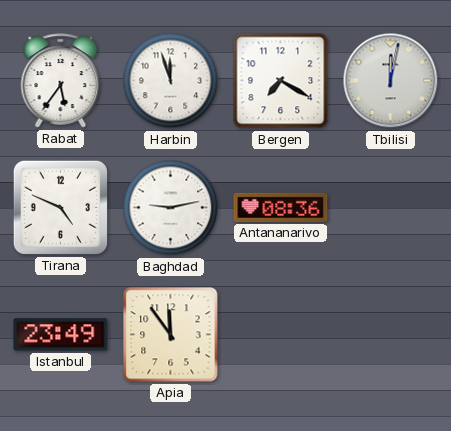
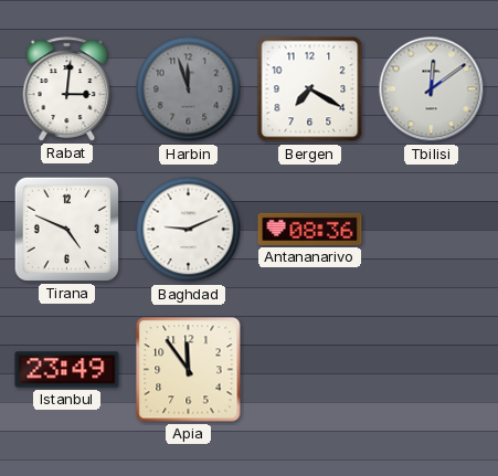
Rabat: 5:36 -> 3:01
Harbin dial: white -> grey
Tbilisi: 12:02 -> 12:09
Baghdad: 9:13 -> 9:11
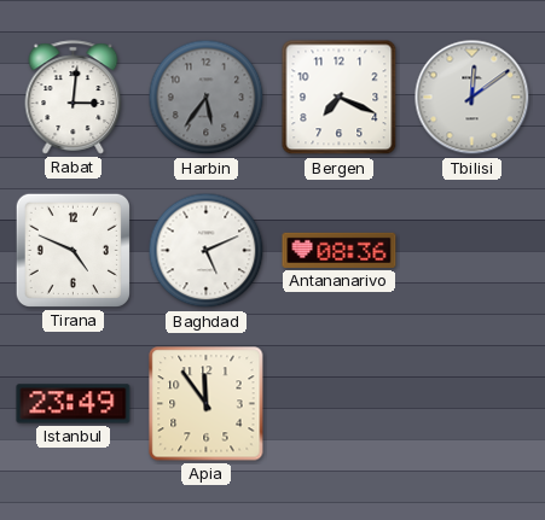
Harbin: 11:57 -> 5:36
Bergen: 7:20 -> 7:19
Baghdad: 9:11 -> 5:11
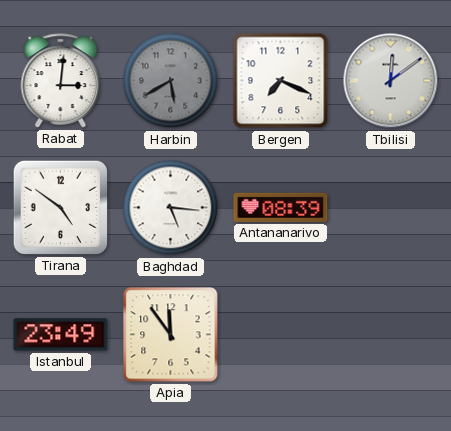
Harbin: 5:36 -> 5:40
Tirana: 4:49 -> 4:51
Baghdad: 5:11 -> 5:16
Antananarivo: 08:36 -> 08:39
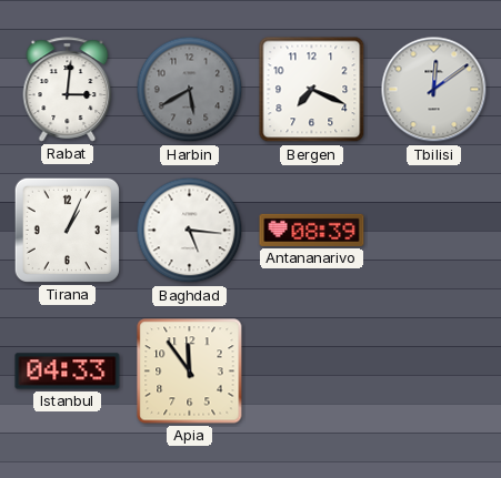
Tirana: 4:51 -> 1:04
Istanbul: 23:49 -> 04:33
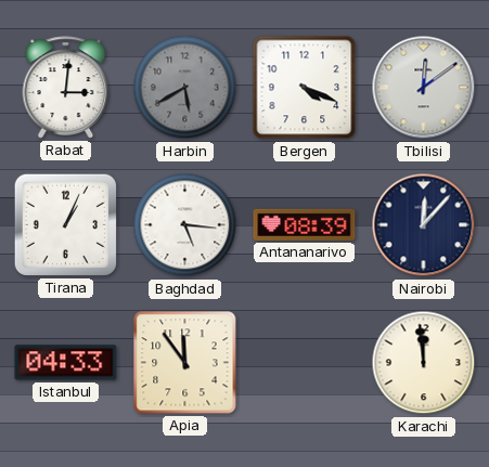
Bergen: 7:19 -> 4:19
Nairobi: none -> 12:07
Karachi: none -> 11:59
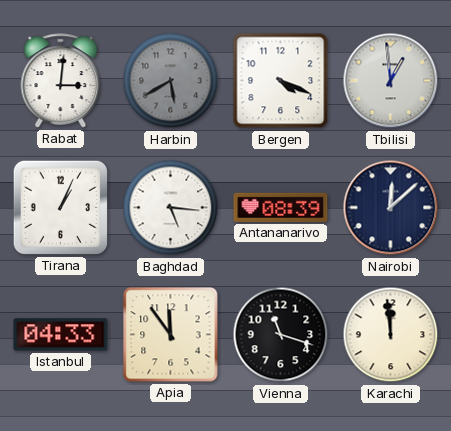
Tbilisi: 12:09 -> 12:59
Nairobi: 12:07 -> 12:08
Vienna: none -> 11:18
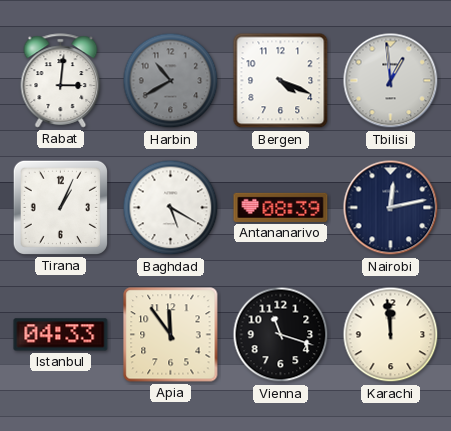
Harbin: 5:40 -> 10:40
Baghdad: 5:16 -> 5:20
Nairobi: 12:08 -> 12:13
